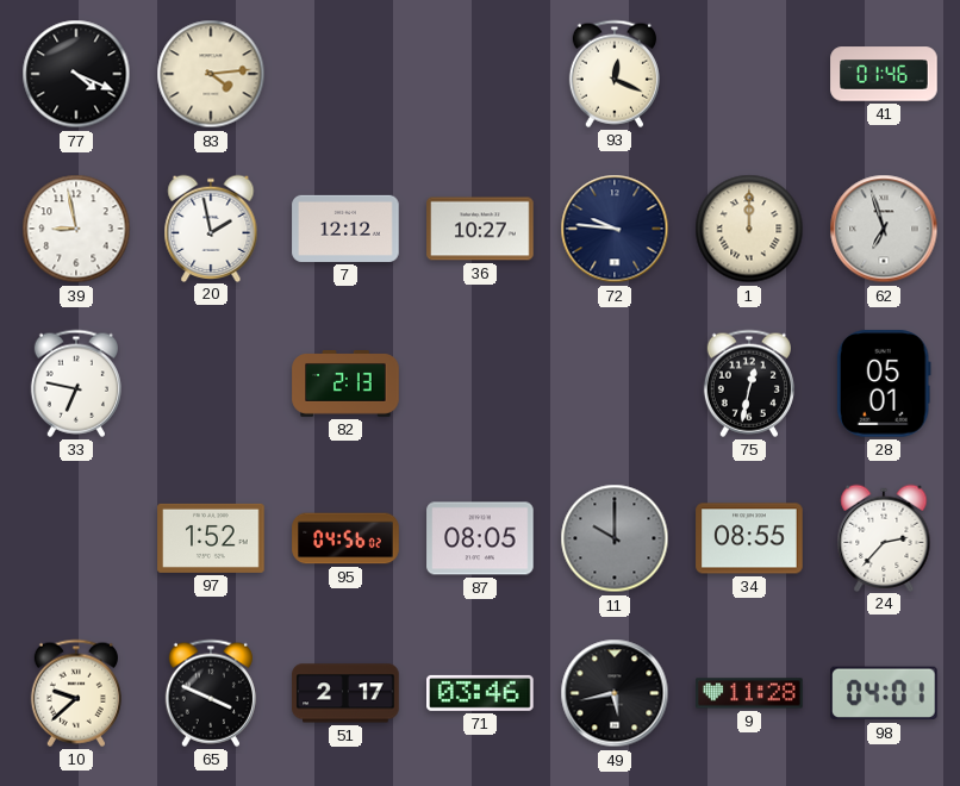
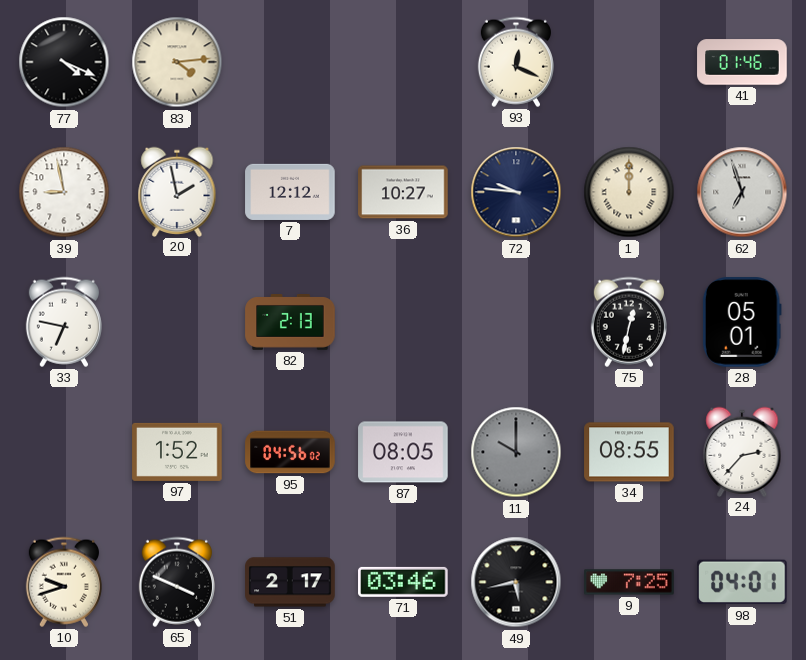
10: 9:38 -> 9:42
9: 11:28 -> 7:25
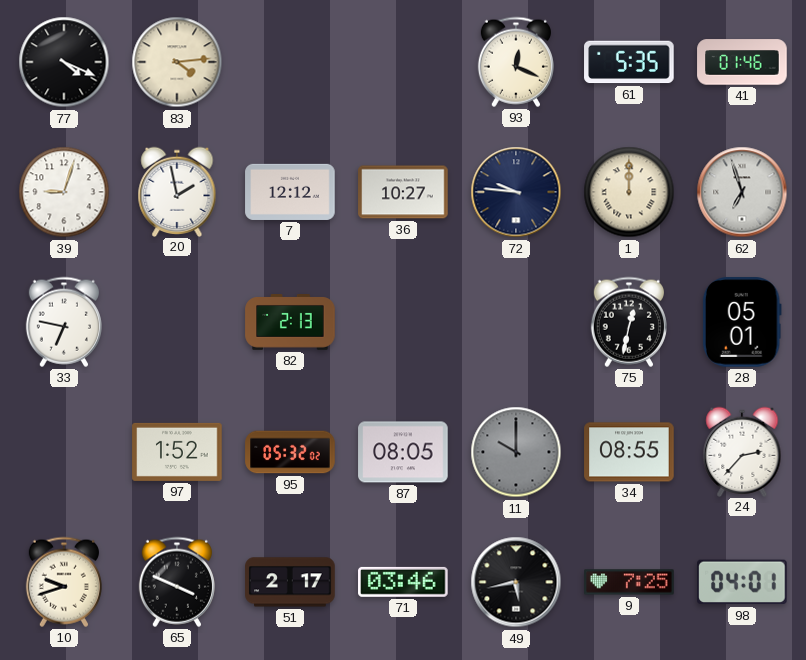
61: none -> 5:35
39: 8:58 -> 9:03
95: 04:56 -> 05:32
